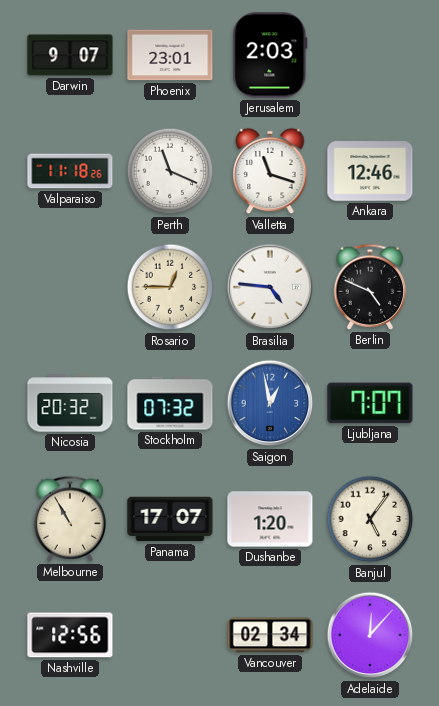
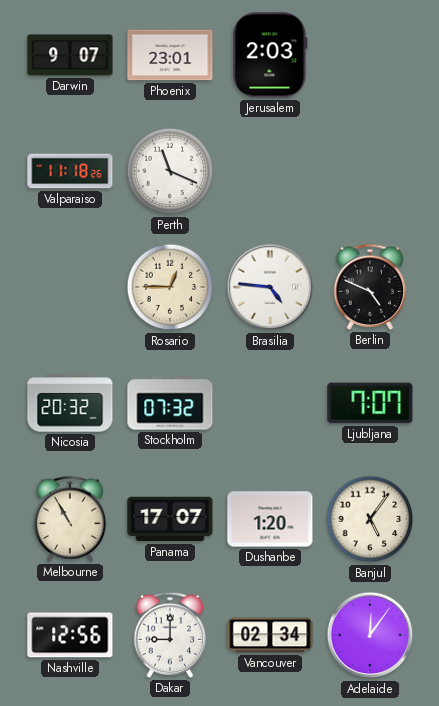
Valletta: 11:18 -> none
Ankara: 12:46 -> none
Saigon: 12:58 -> none
Dakar: none -> 9:00
Adelaide: 12:07 -> 12:06
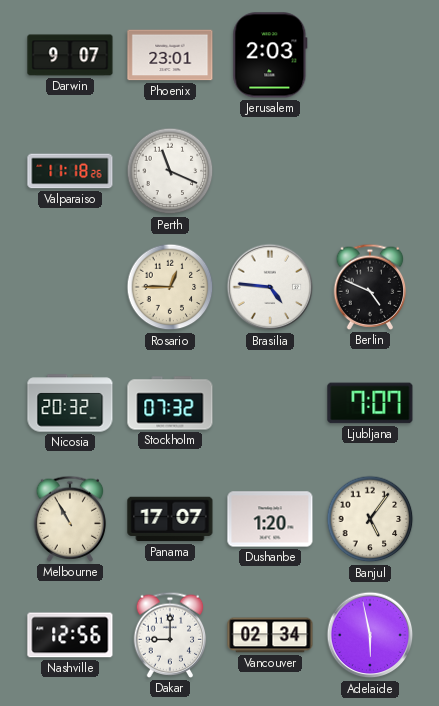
Adelaide: 12:06 -> 5:58
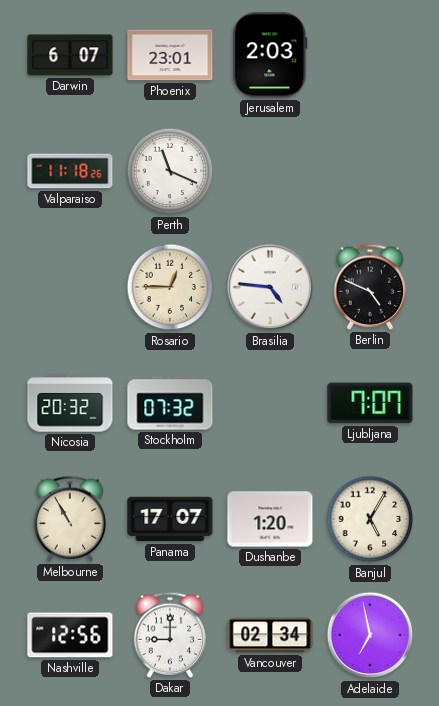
Darwin: 9:07 -> 6:07
Banjul: 5:06 -> 5:05
Adelaide: 5:58 -> 6:58
